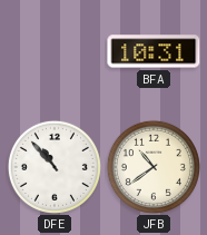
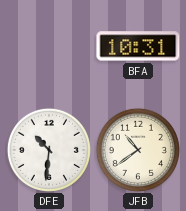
DFE: 10:53 -> 10:31
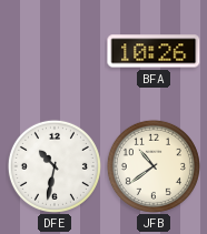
BFA: 10:31 -> 10:26
DFE: 10:31 -> 10:32
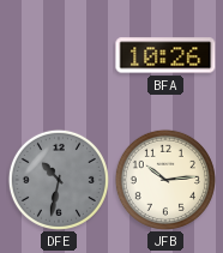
DFE dial: white -> grey
JFB: 10:39 -> 10:14
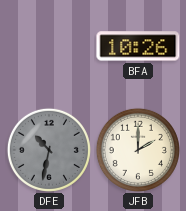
JFB: 10:14 -> 2:00
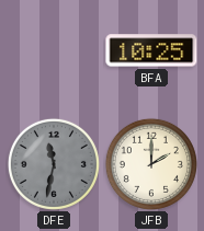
BFA: 10:26 -> 10:25
DFE: 10:32 -> 11:32
